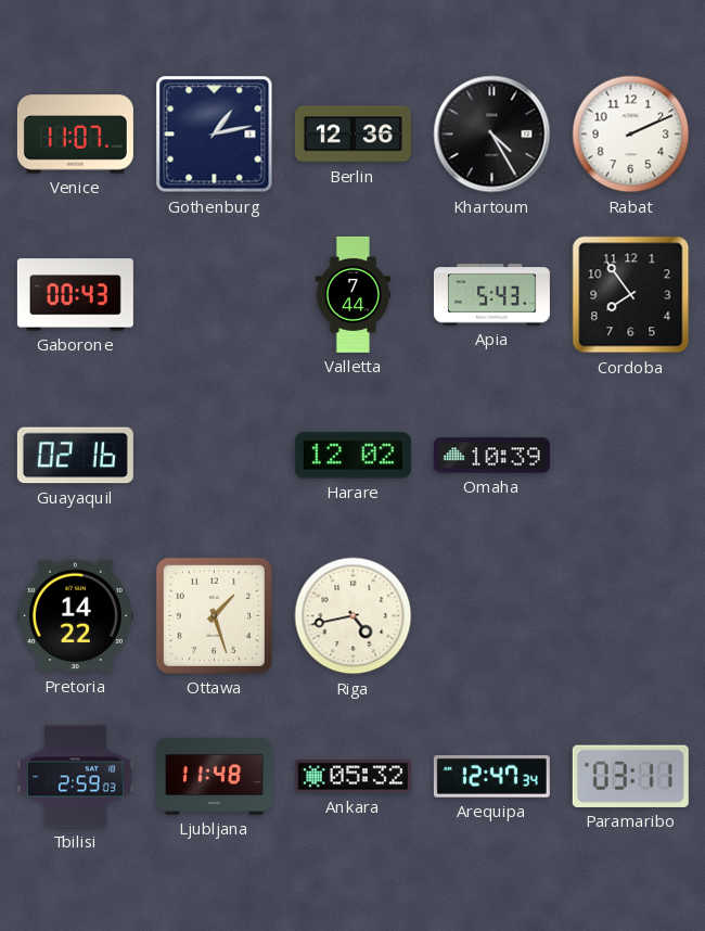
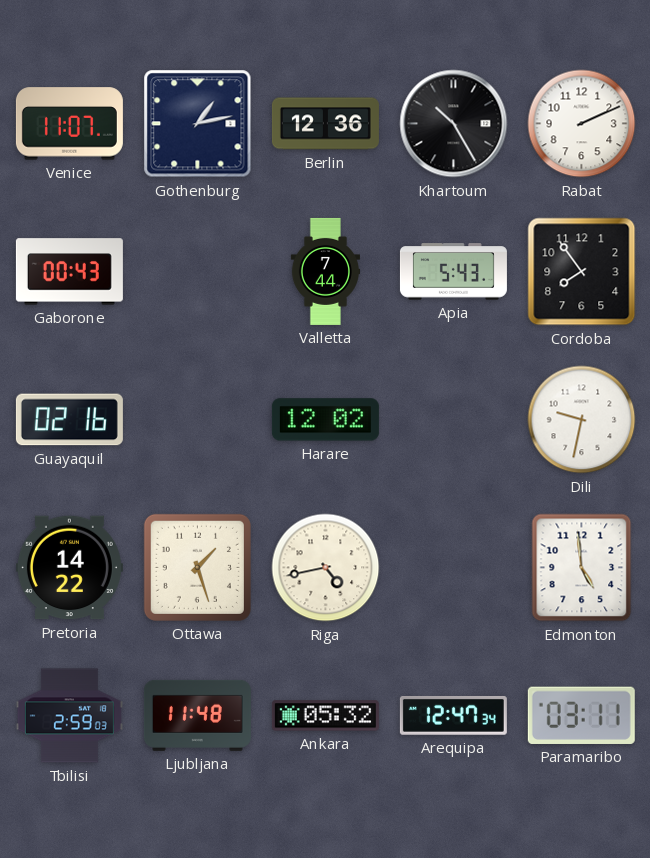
Khartoum: 4:25 -> 10:25
Omaha: 10:39 -> none
Dili: none -> 9:32
Edmonton: none -> 4:59
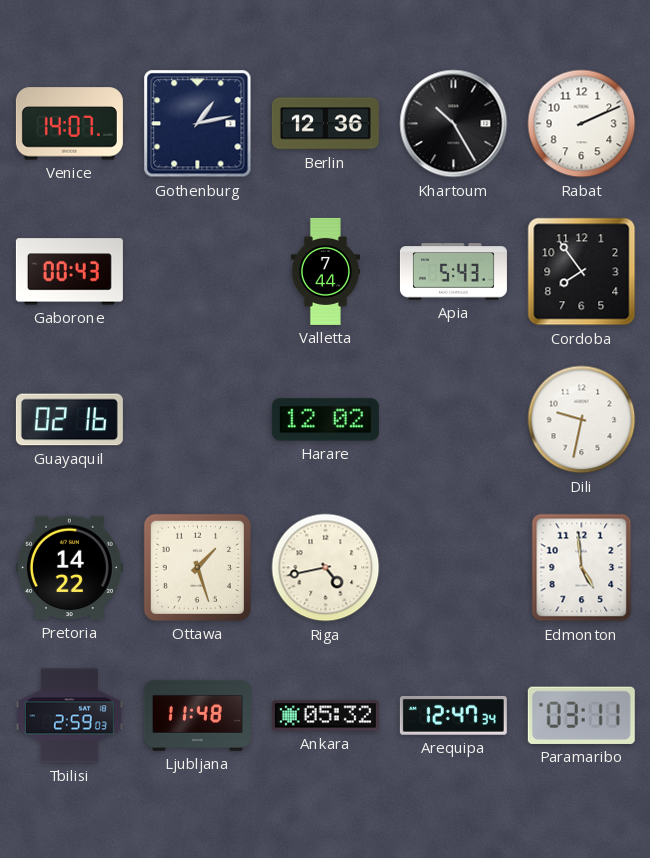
Venice: 11:07 -> 14:07
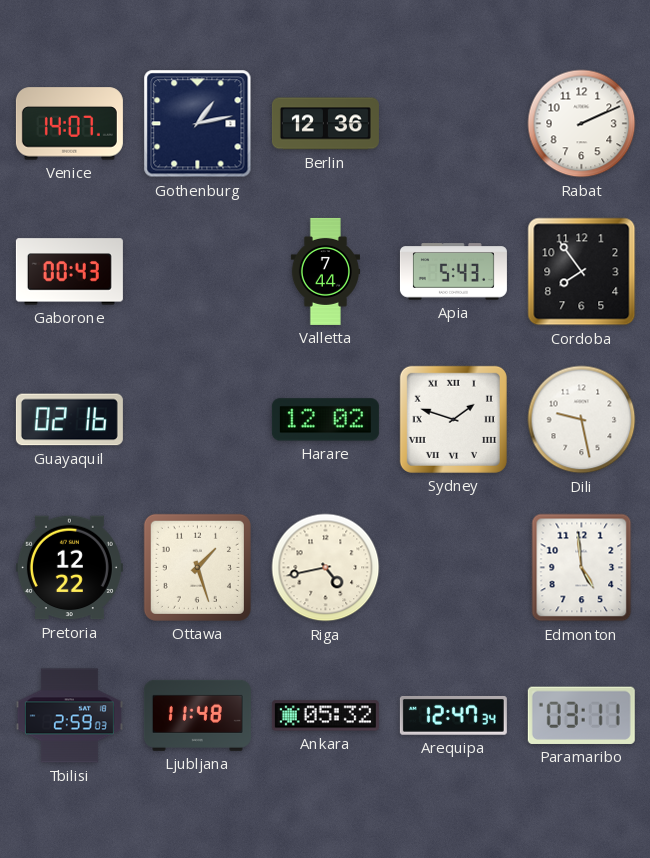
Khartoum: 10:25 -> none
Sydney: none -> 1:48
Dili: 9:32 -> 9:28
Pretoria: 14:22 -> 12:22
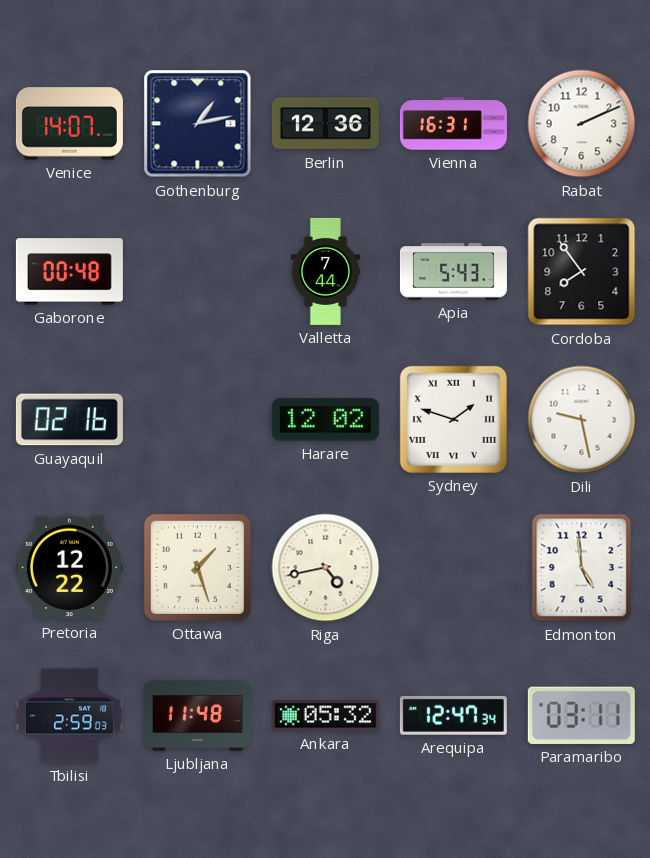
Vienna: none -> 16:31
Gaborone: 00:43 -> 00:48
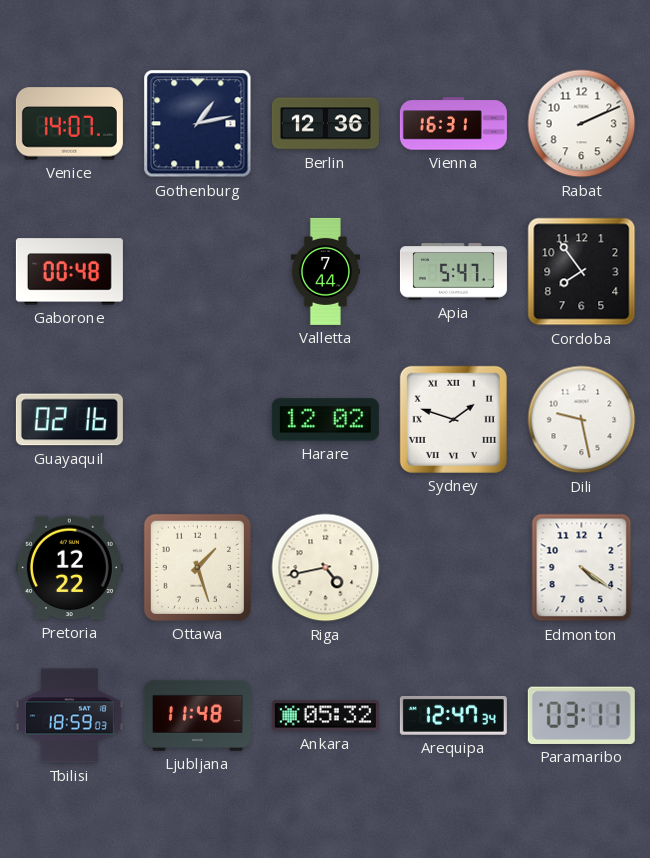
Apia: 5:43 -> 5:47
Edmonton: 4:59 -> 4:21
Tbilisi: 2:59 -> 18:59
